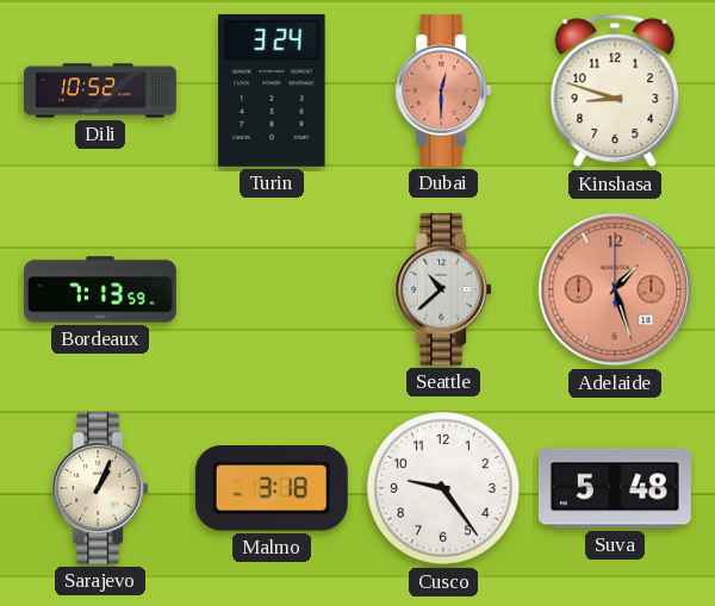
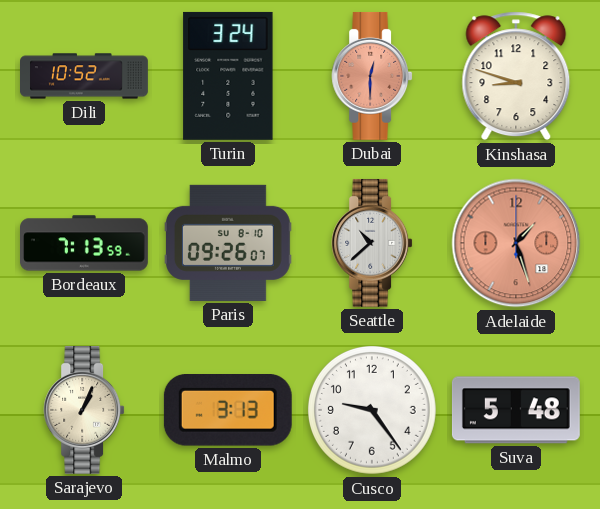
Paris: none -> 09:26
Malmo: 3:18 -> 3:13
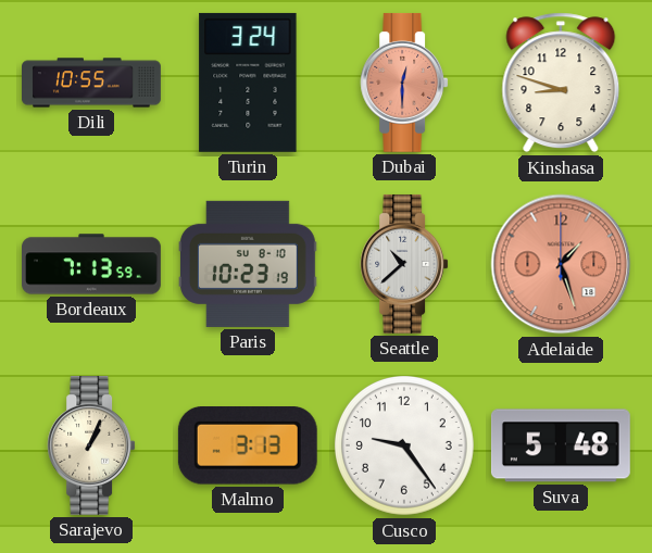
Dili: 10:52 -> 10:55
Paris: 09:26 -> 10:23
